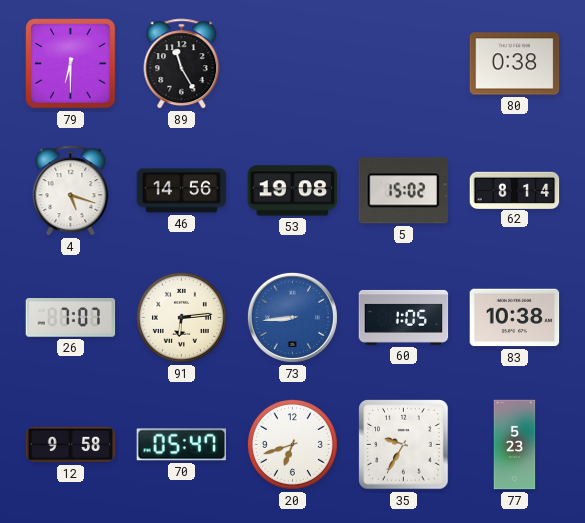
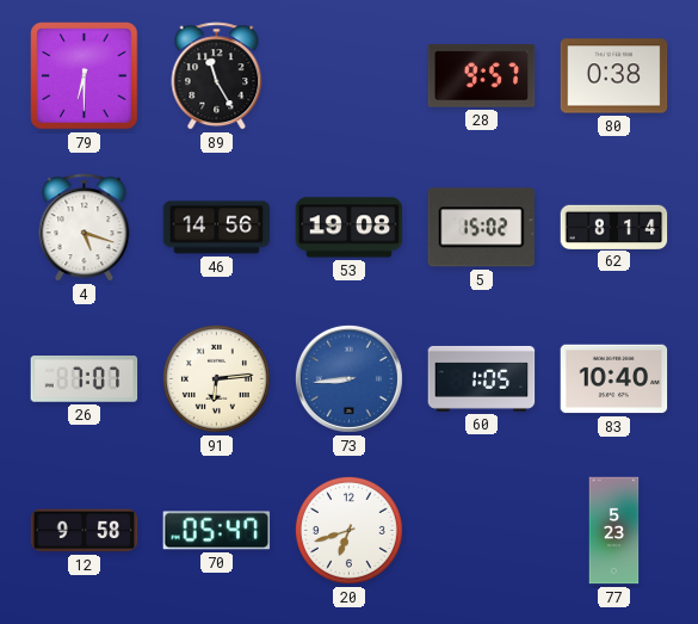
28: none -> 9:57
83: 10:38 -> 10:40
35: 9:35 -> none
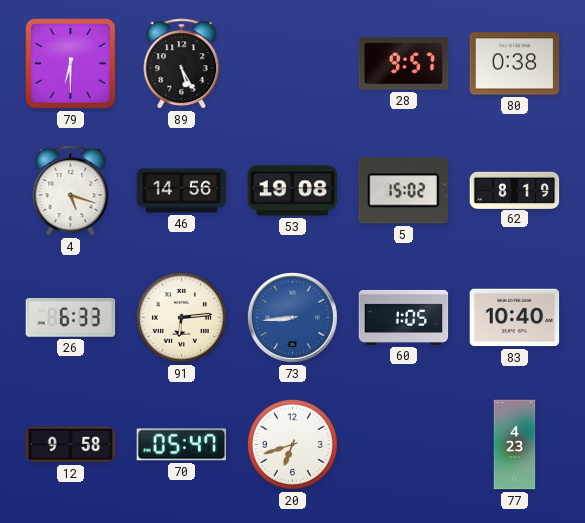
89: 11:25 -> 5:25
62: 8:14 -> 8:19
26: 7:07 -> 6:33
77: 5:23 -> 4:23
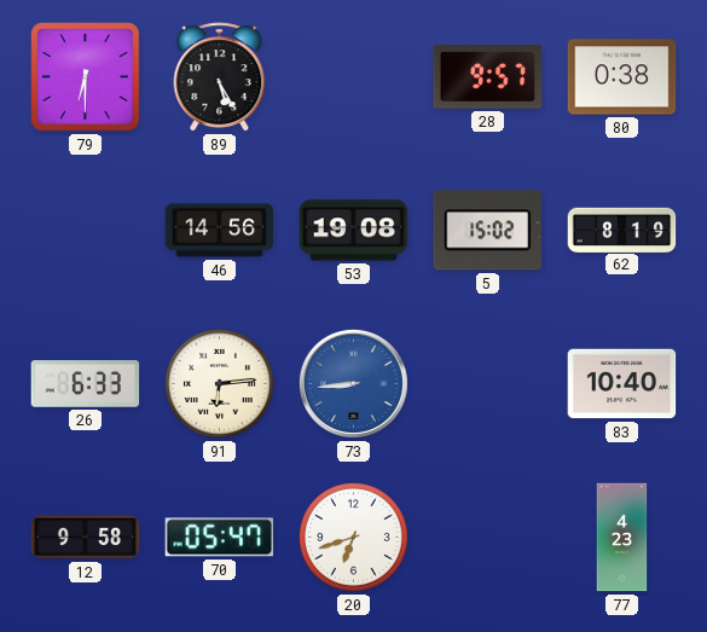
4: 5:18 -> none
60: 1:05 -> none
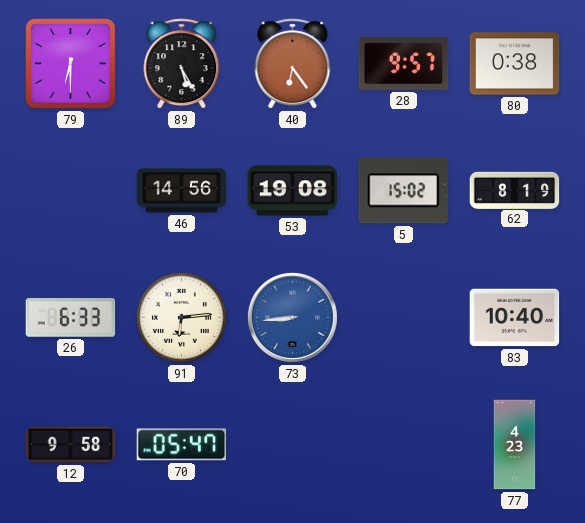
40: none -> 6:24
20: 6:42 -> none
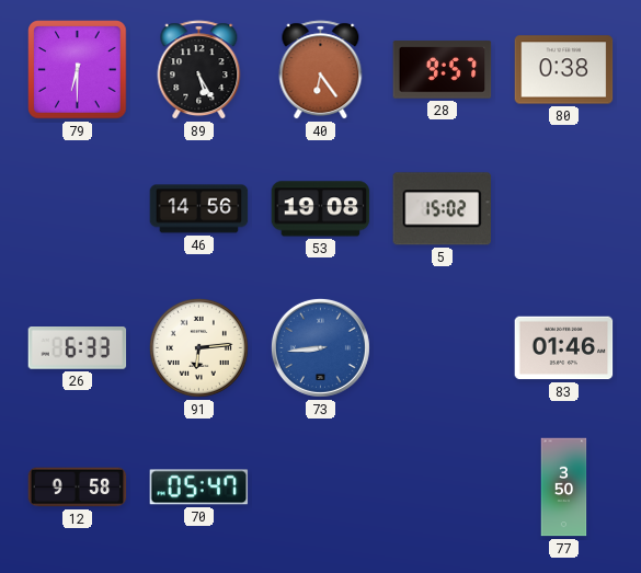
62: 8:19 -> none
83: 10:40 -> 01:46
77: 4:23 -> 3:50
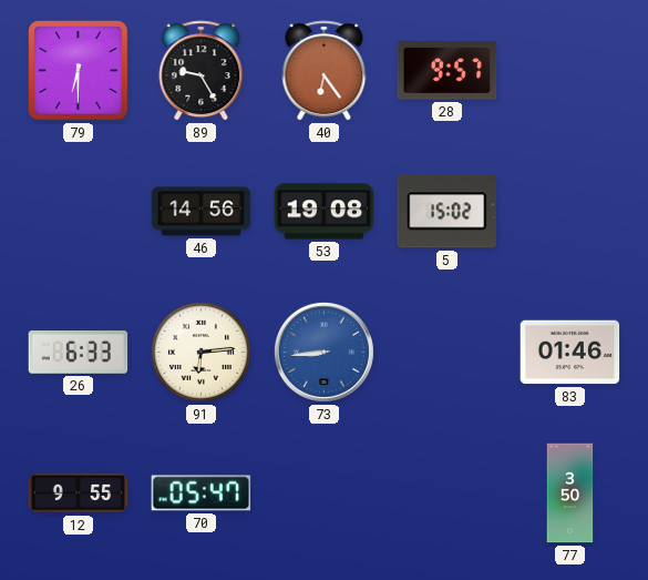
89: 5:25 -> 9:25
80: 0:38 -> none
12: 9:58 -> 9:55
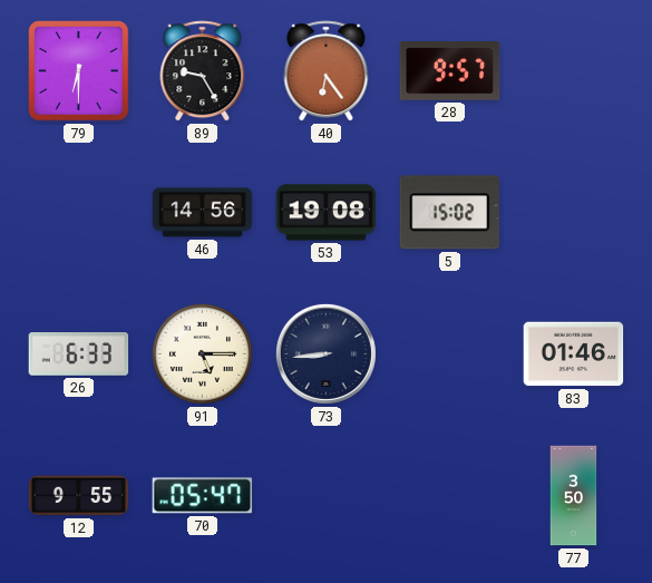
91: 6:14 -> 5:15
73 dial: blue -> navy
